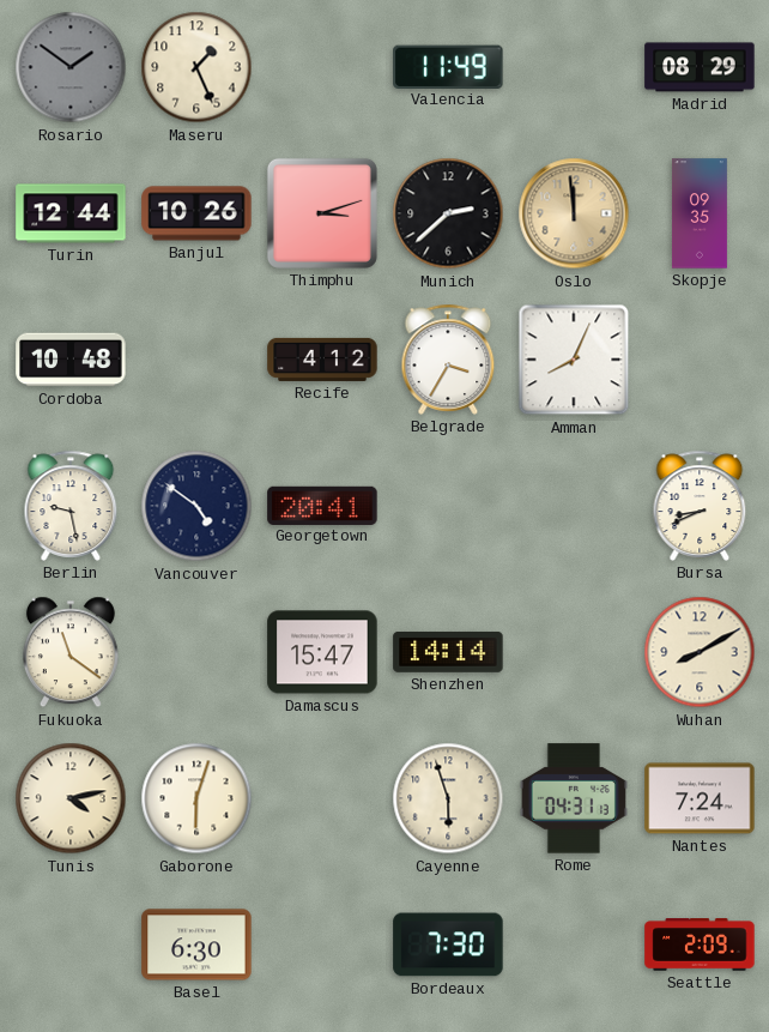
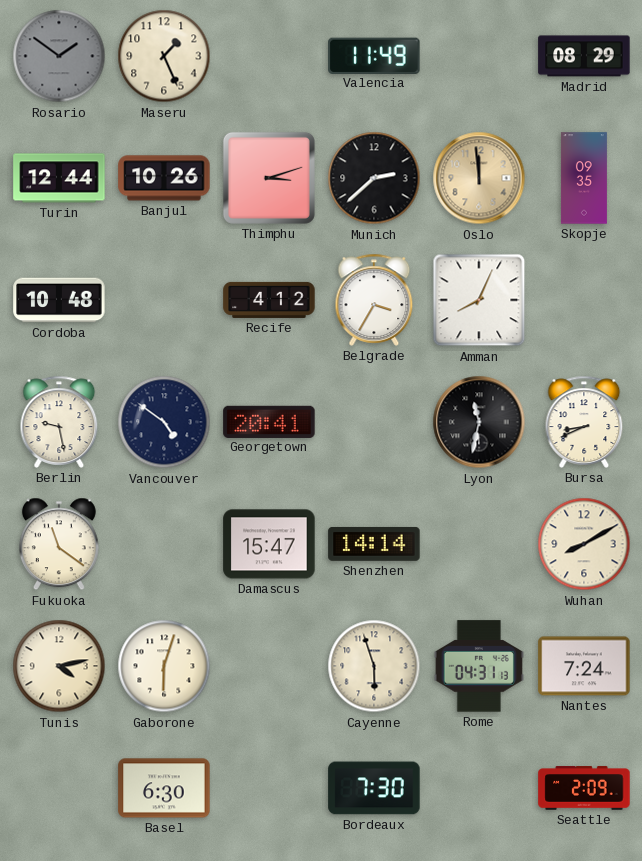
Lyon: none -> 11:32
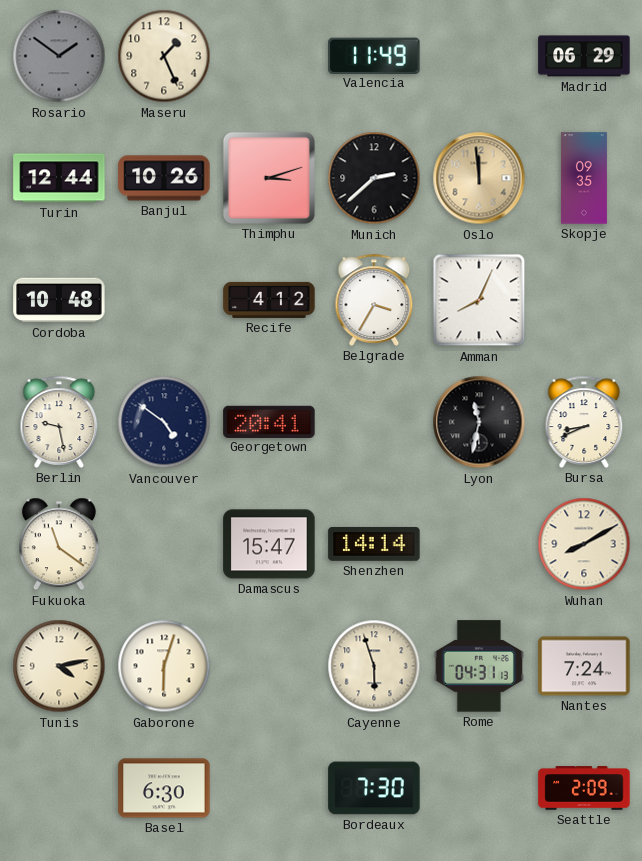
Madrid: 08:29 -> 06:29
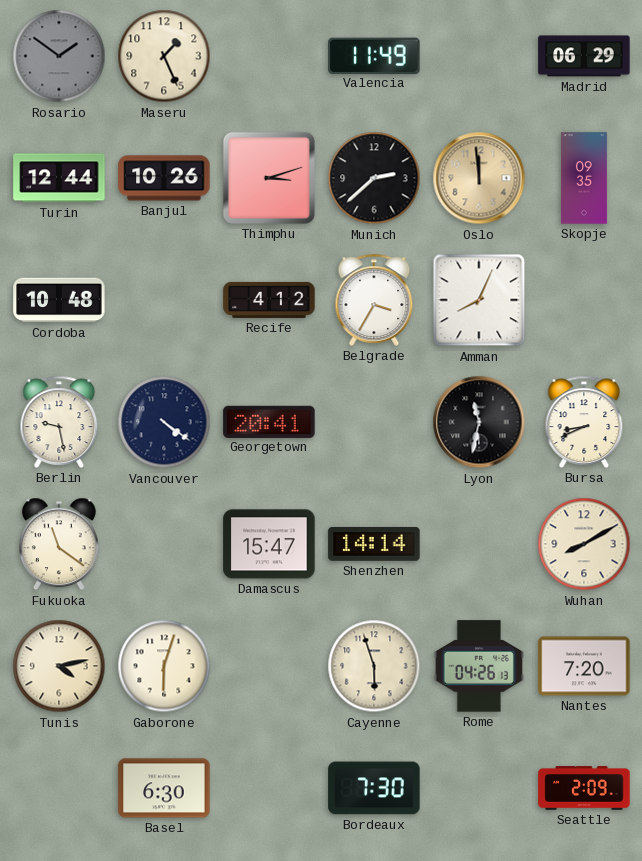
Vancouver: 4:51 -> 4:21
Rome: 04:31 -> 04:26
Nantes: 7:24 -> 7:20
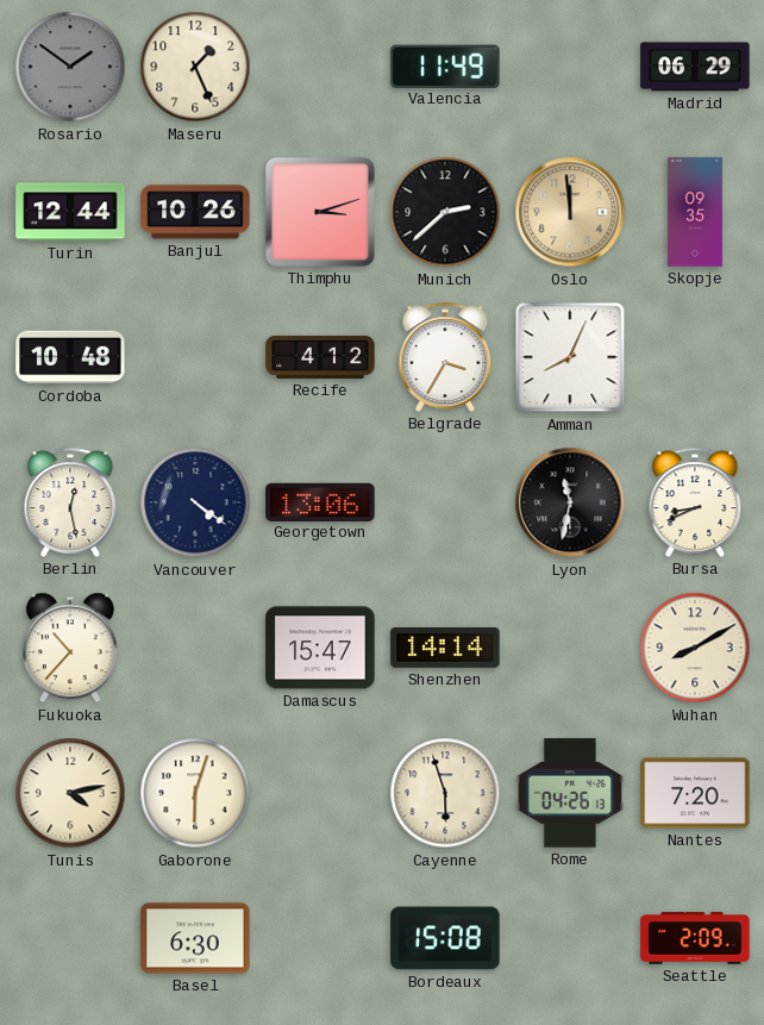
Berlin: 9:28 -> 12:28
Georgetown: 20:41 -> 13:06
Fukuoka: 11:21 -> 10:37
Bordeaux: 7:30 -> 15:08
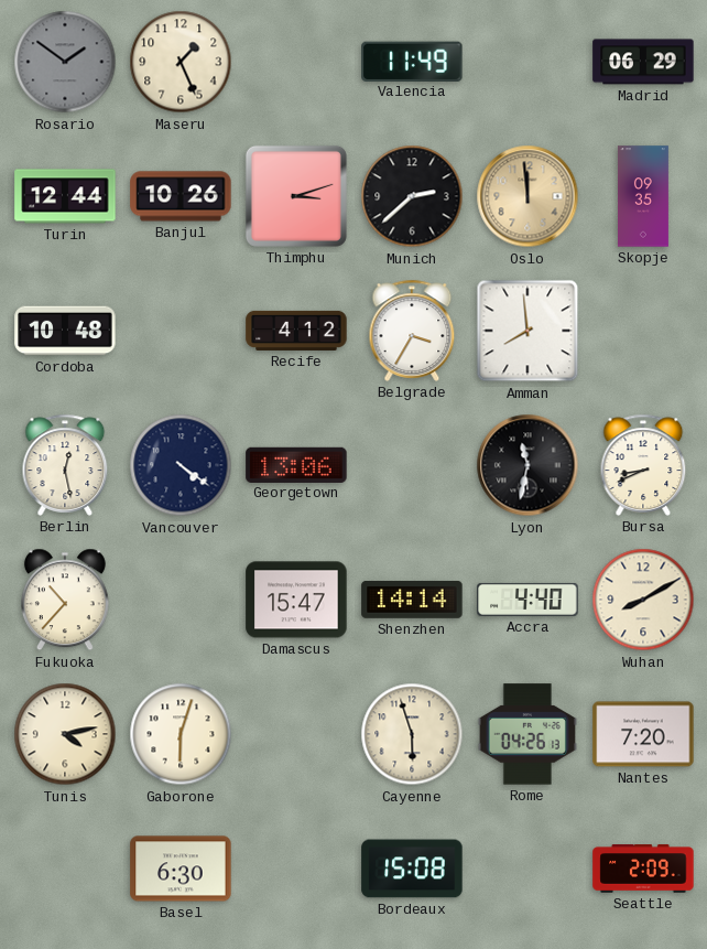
Amman: 8:04 -> 7:59
Accra: none -> 4:40
